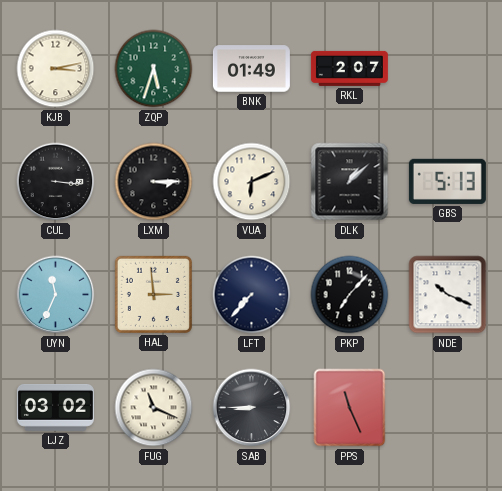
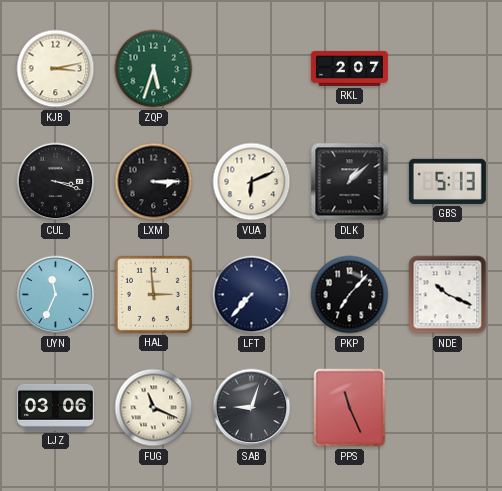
BNK: 01:49 -> none
CUL: 3:16 -> 3:18
LJZ: 03:02 -> 03:06
SAB: 8:45 -> 9:03
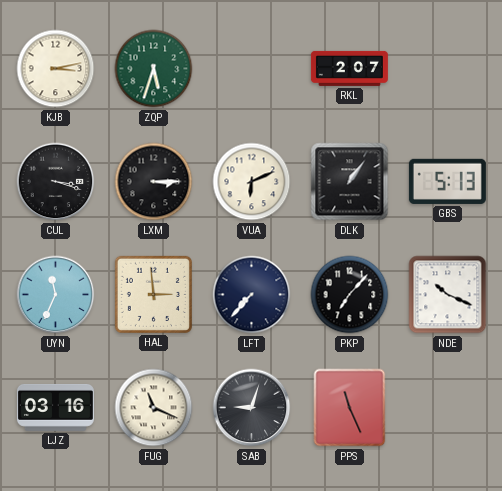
DLK: 1:08 -> 1:06
LJZ: 03:06 -> 03:16
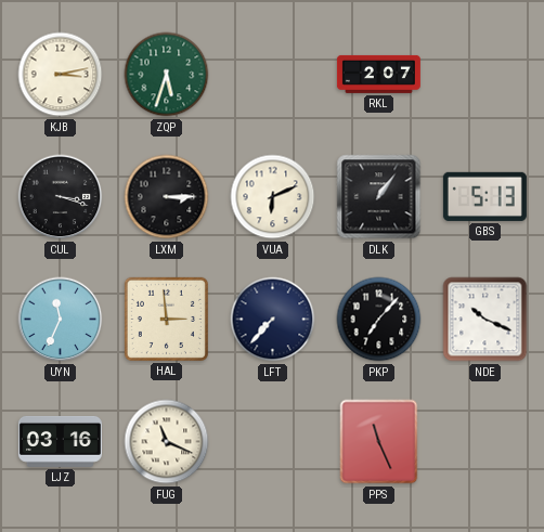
SAB: 9:03 -> none
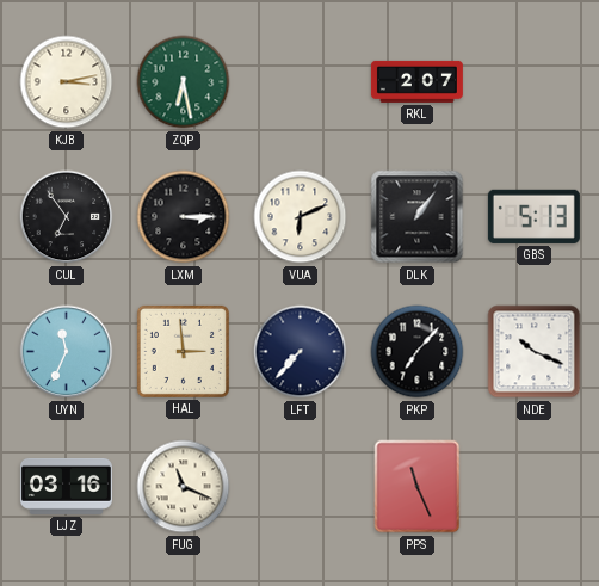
ZQP: 5:33 -> 6:28
CUL: 3:18 -> 6:54
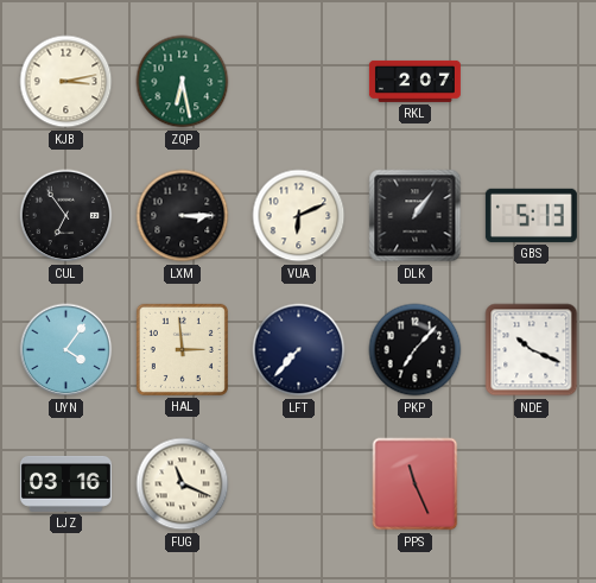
UYN: 11:34 -> 4:06
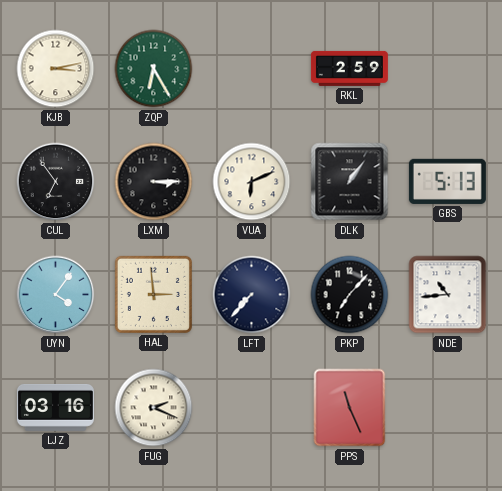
ZQP: 6:28 -> 6:25
RKL: 2:07 -> 2:59
NDE: 10:19 -> 10:44
FUG: 11:19 -> 2:19
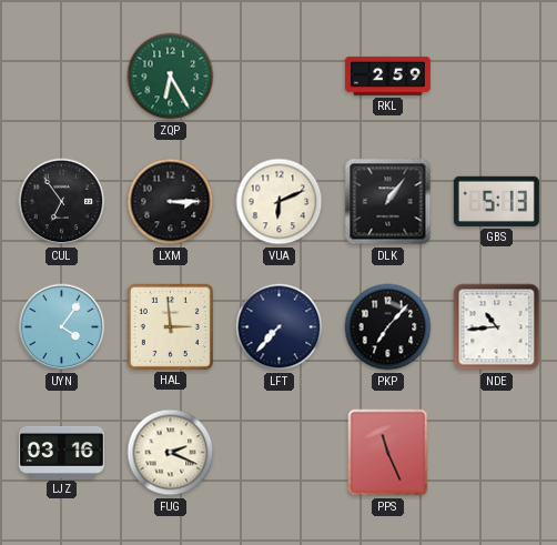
KJB: 3:13 -> none
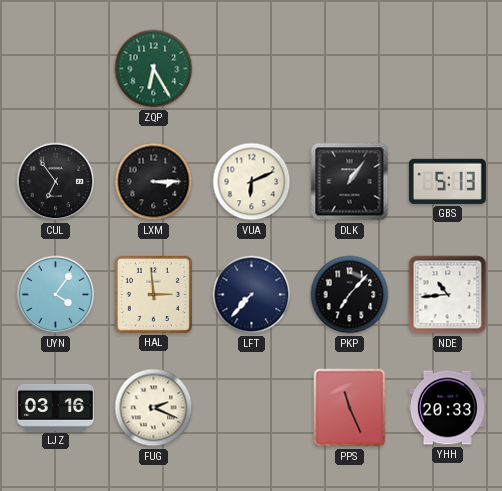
RKL: 2:59 -> none
YHH: none -> 20:33
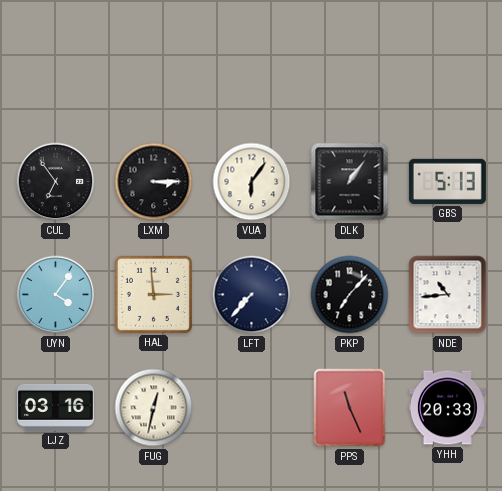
ZQP: 6:25 -> none
VUA: 6:11 -> 6:06
FUG: 2:19 -> 12:32
